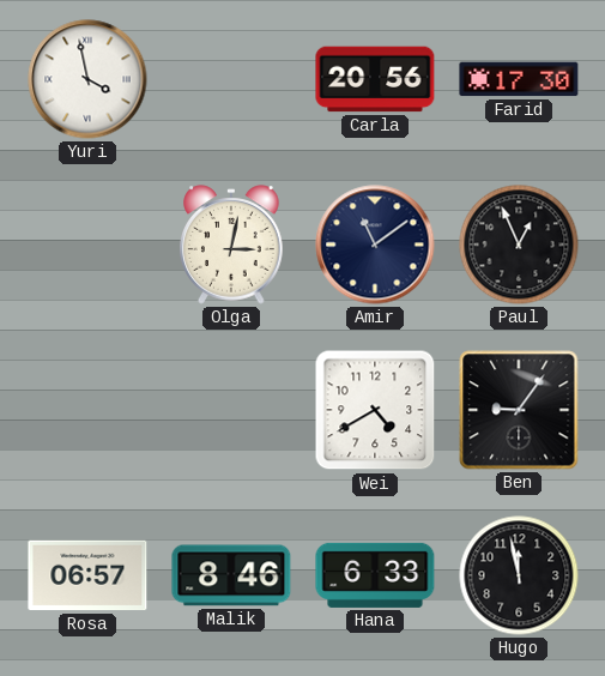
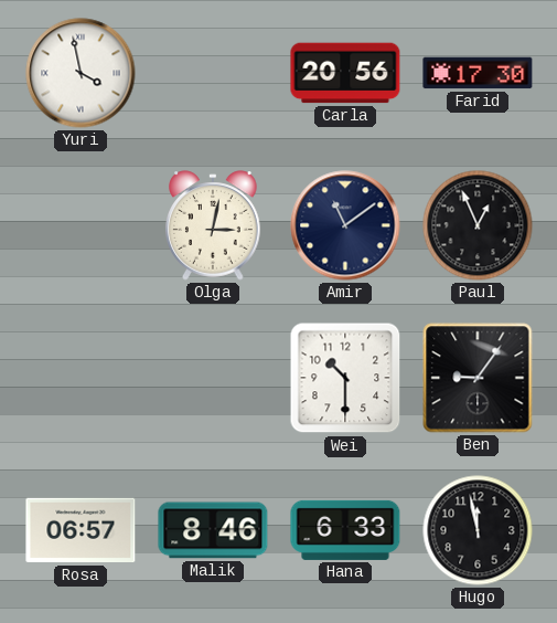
Wei: 4:40 -> 10:30
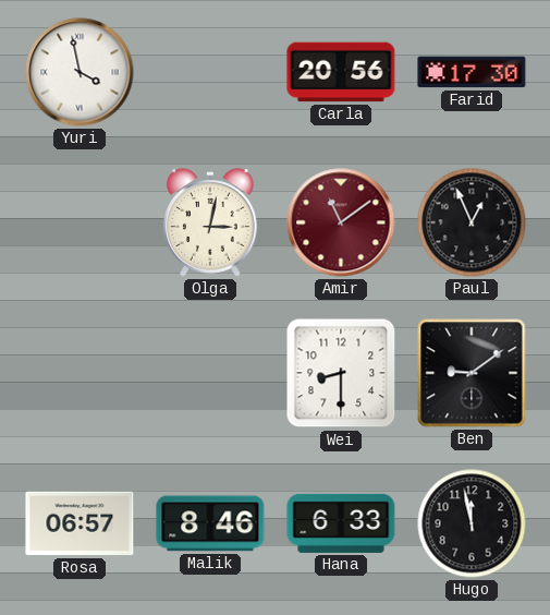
Amir dial: navy -> burgundy
Wei: 10:30 -> 8:30
Ben: 9:06 -> 9:09
